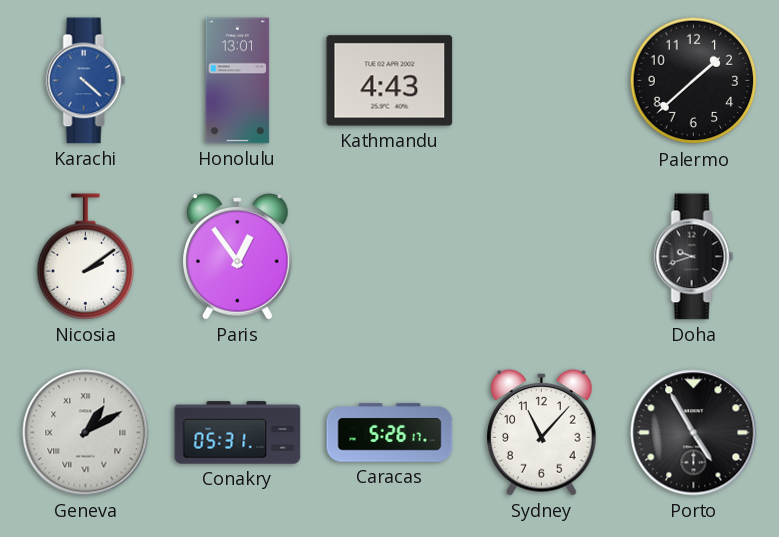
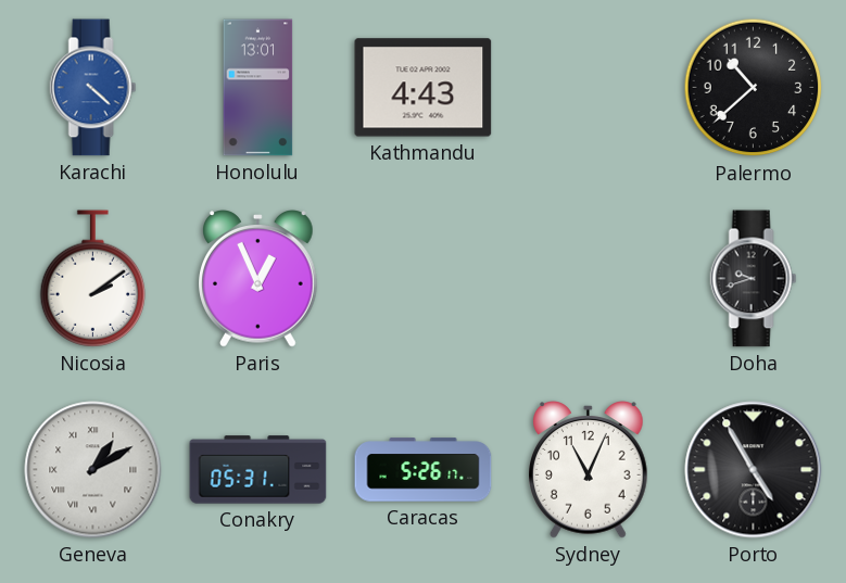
Palermo: 1:38 -> 10:38
Paris: 12:54 -> 12:56
Sydney: 11:07 -> 11:04
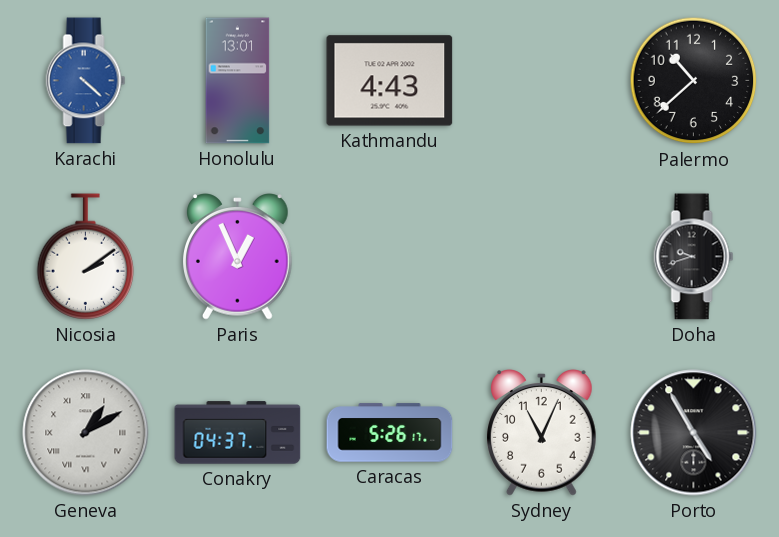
Conakry: 05:31 -> 04:37
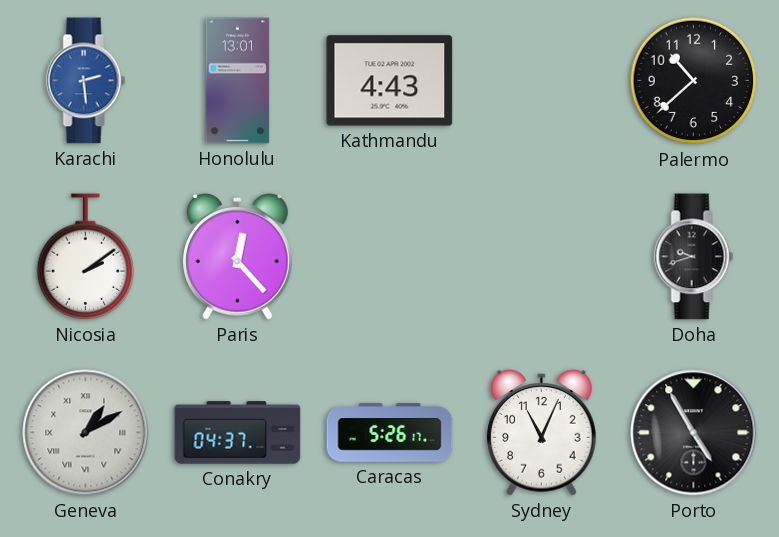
Karachi: 4:22 -> 2:29
Paris: 12:56 -> 12:23
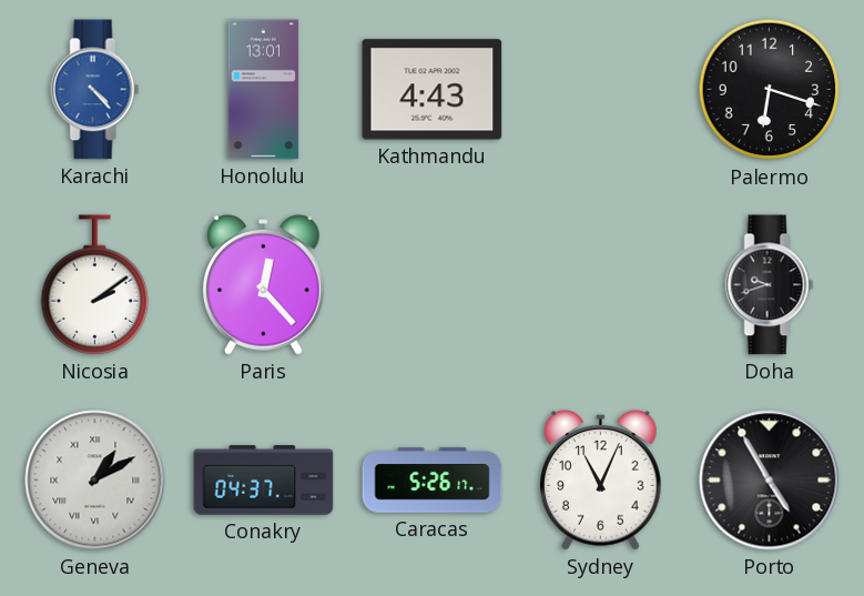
Karachi: 2:29 -> 4:23
Palermo: 10:38 -> 6:18
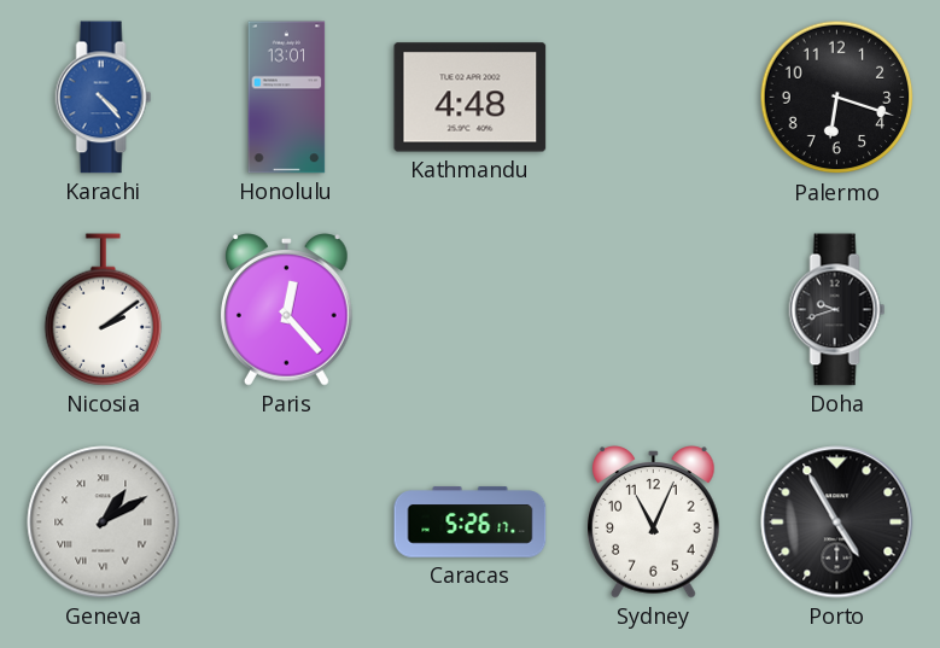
Kathmandu: 4:43 -> 4:48
Conakry: 04:37 -> none
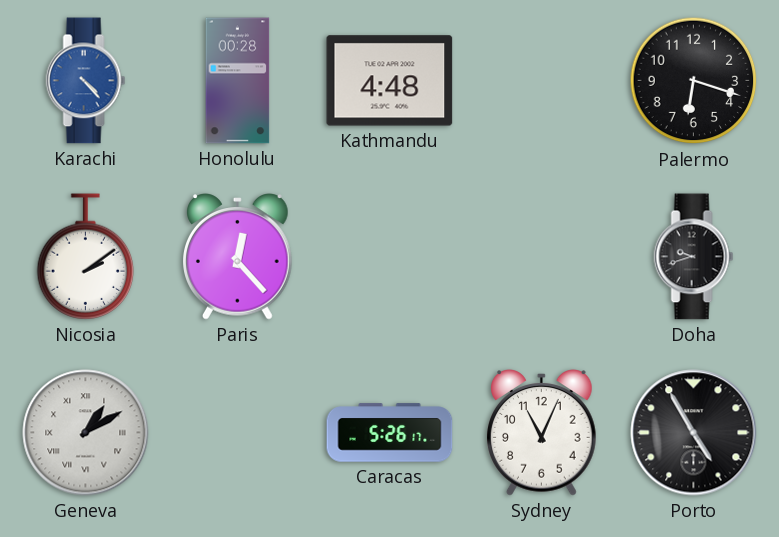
Honolulu: 13:01 -> 00:28
